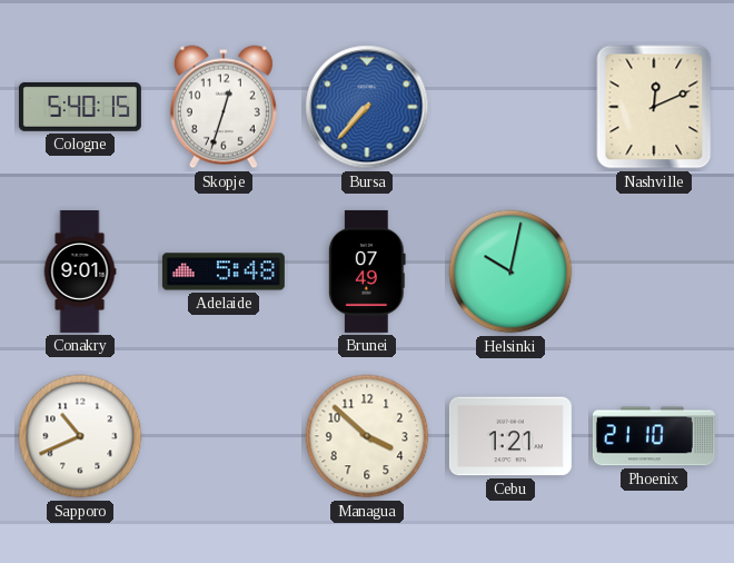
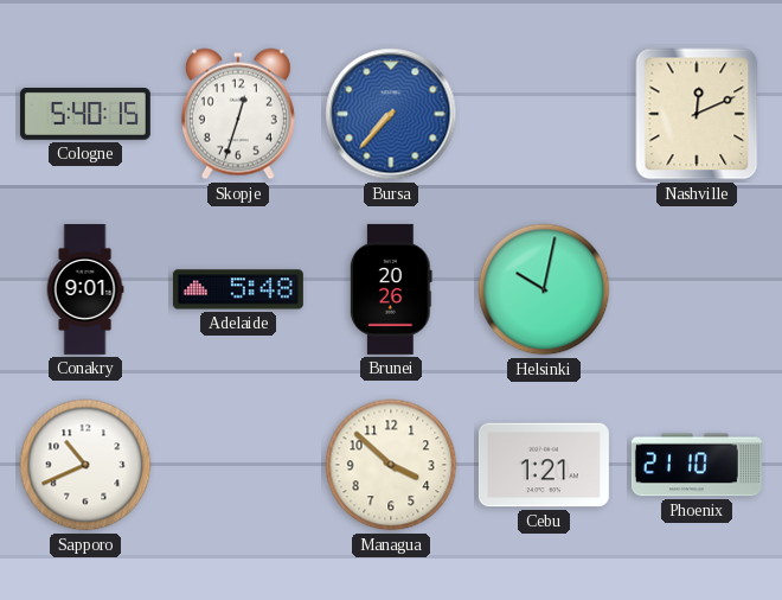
Brunei: 07:49 -> 20:26
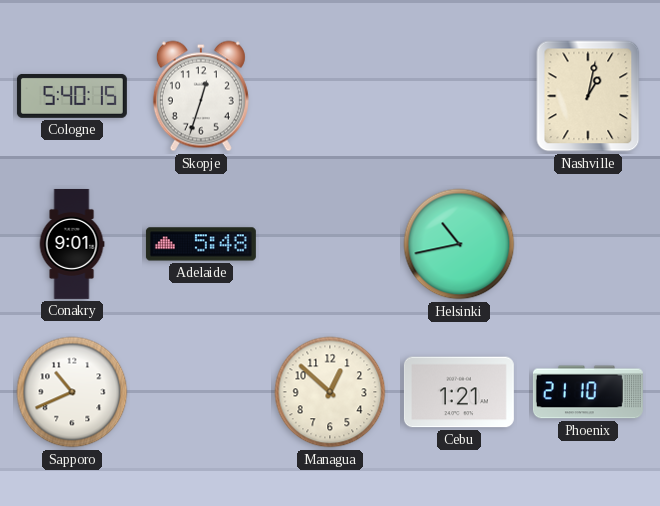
Bursa: 7:37 -> none
Nashville: 12:11 -> 1:02
Brunei: 20:26 -> none
Helsinki: 10:02 -> 10:43
Managua: 3:52 -> 12:52
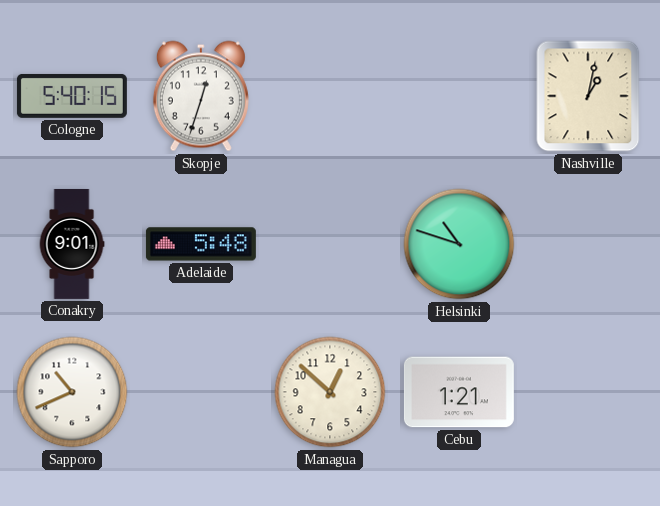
Helsinki: 10:43 -> 10:48
Phoenix: 21:10 -> none
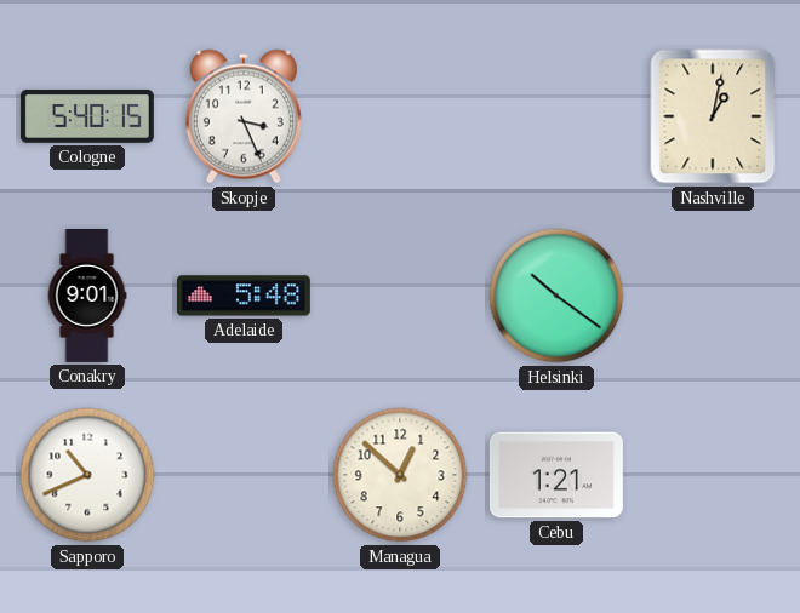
Skopje: 12:33 -> 3:26
Helsinki: 10:48 -> 10:21
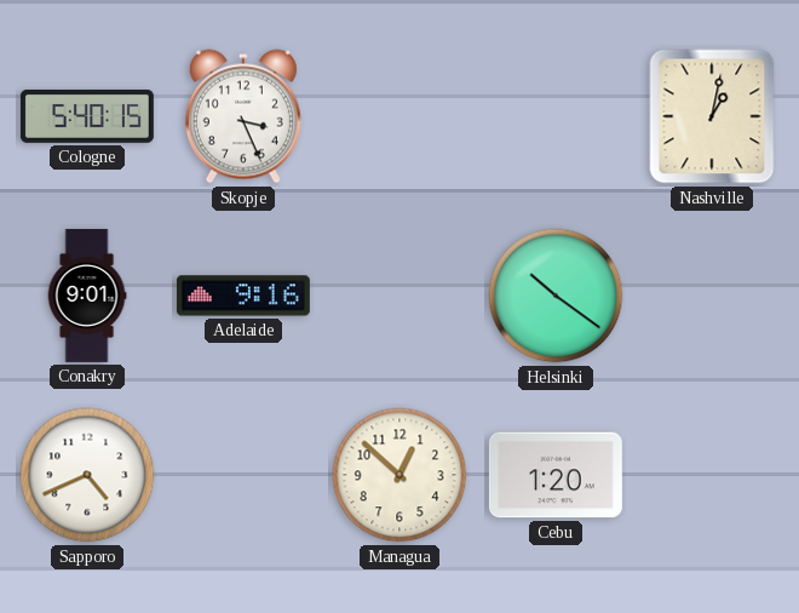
Adelaide: 5:48 -> 9:16
Sapporo: 10:41 -> 4:41
Cebu: 1:21 -> 1:20
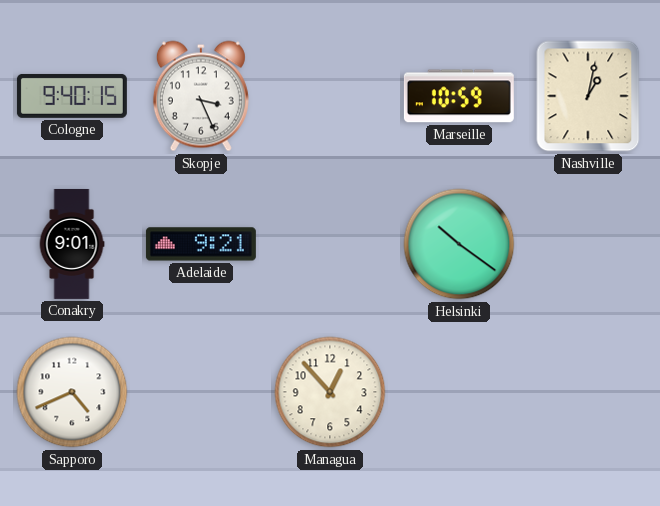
Cologne: 5:40 -> 9:40
Marseille: none -> 10:59
Adelaide: 9:16 -> 9:21
Managua: 12:52 -> 12:53
Cebu: 1:20 -> none
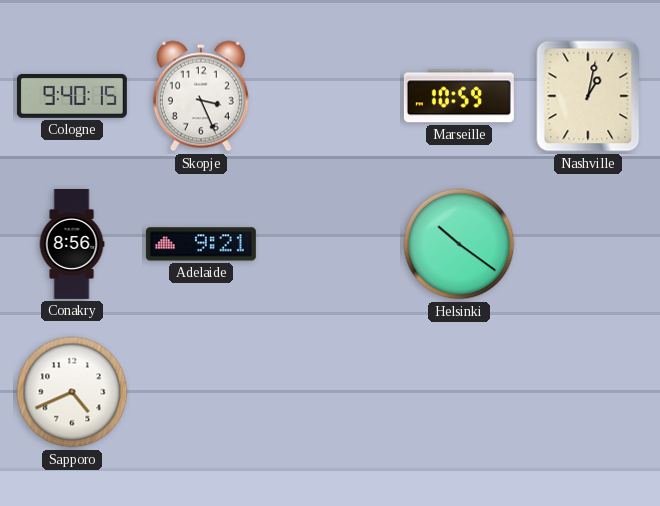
Conakry: 9:01 -> 8:56
Managua: 12:53 -> none
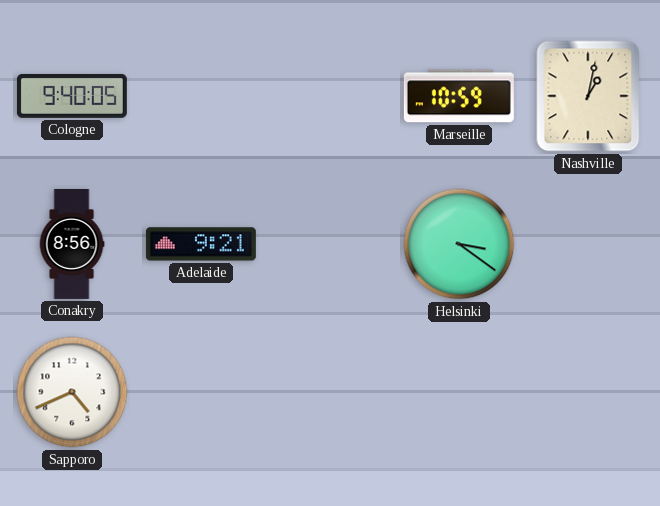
Cologne: 9:40:15 -> 9:40:05
Skopje: 3:26 -> none
Helsinki: 10:21 -> 3:21
